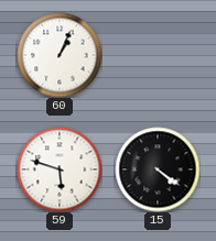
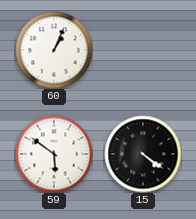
59: 5:48 -> 5:51
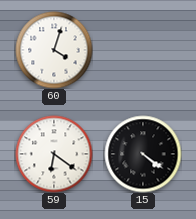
60: 1:04 -> 4:03
59: 5:51 -> 6:21
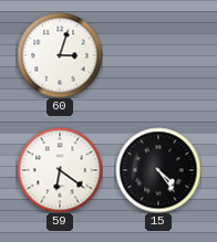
60: 4:03 -> 3:03
15: 4:21 -> 4:24
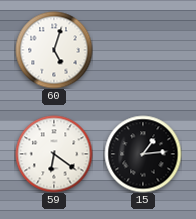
60: 3:03 -> 5:03
15: 4:24 -> 1:14
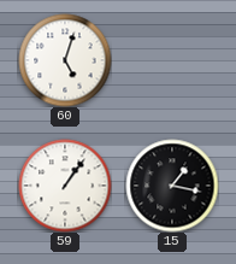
59: 6:21 -> 1:06
15: 1:14 -> 1:17
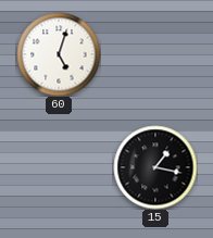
59: 1:06 -> none
